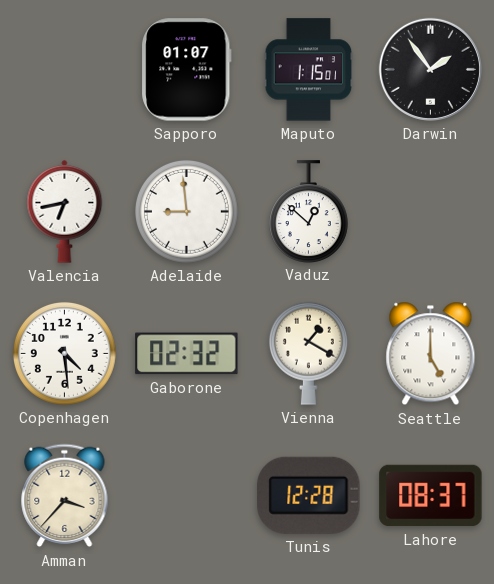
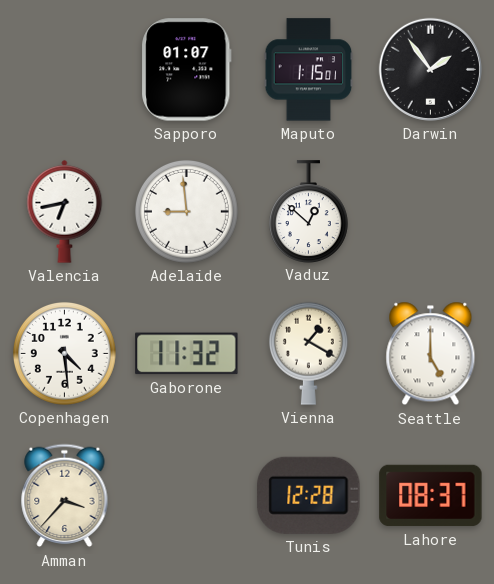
Gaborone: 02:32 -> 11:32
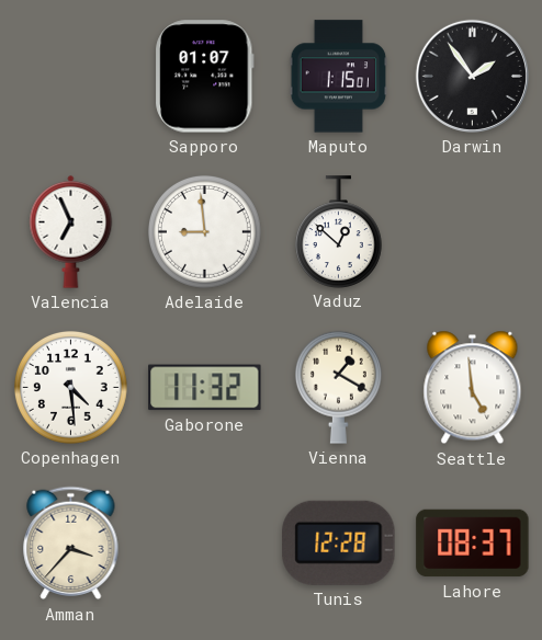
Valencia: 6:43 -> 6:56
Seattle: 5:00 -> 4:59
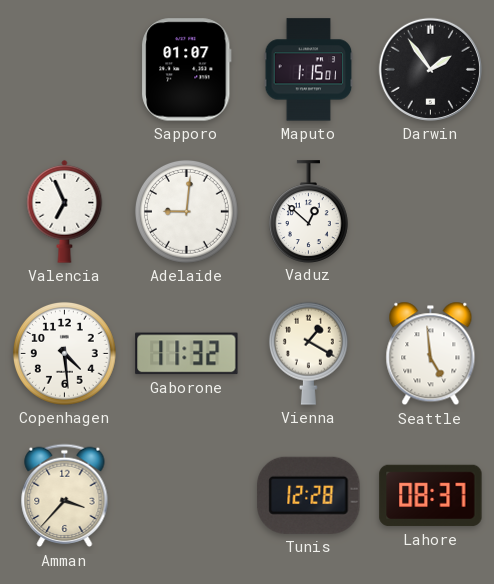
Adelaide: 8:59 -> 9:01
